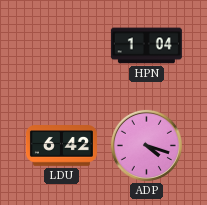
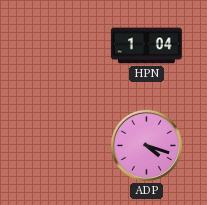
LDU: 6:42 -> none
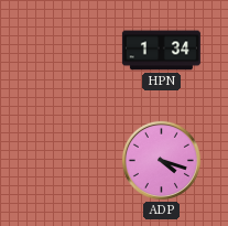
HPN: 1:04 -> 1:34
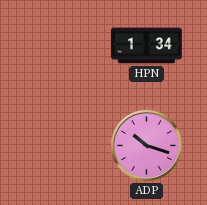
ADP: 4:18 -> 10:18
